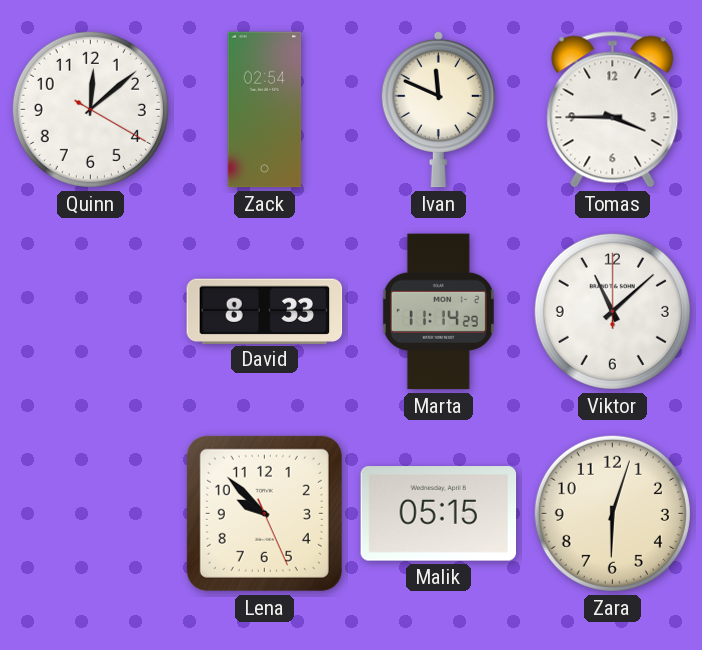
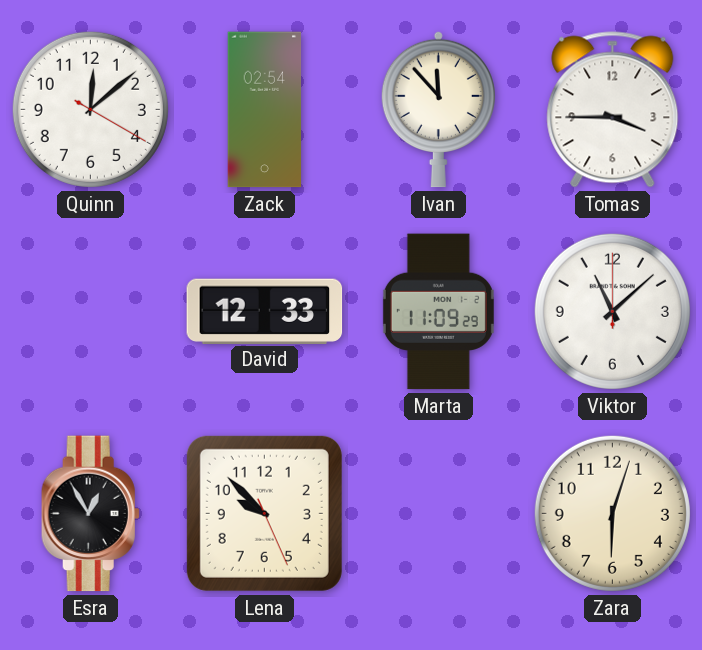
Ivan: 11:49 -> 11:53
David: 8:33 -> 12:33
Marta: 11:14 -> 11:09
Esra: none -> 12:55
Malik: 05:15 -> none
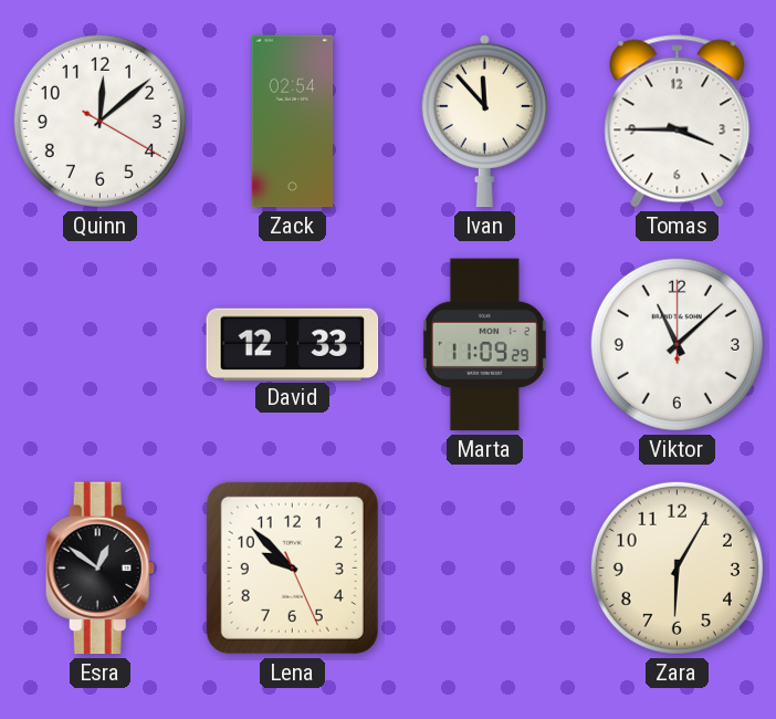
Esra: 12:55 -> 12:51
Zara: 6:03 -> 6:05
